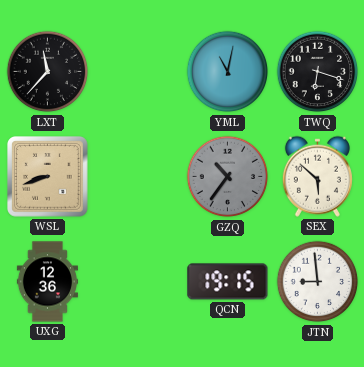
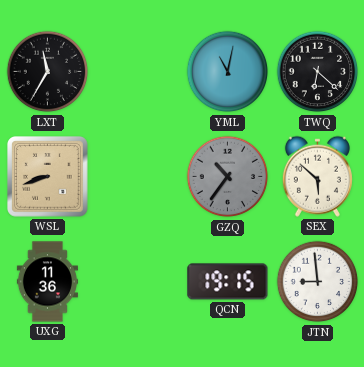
LXT: 11:37 -> 11:35
TWQ: 6:18 -> 6:22
UXG: 12:36 -> 11:36
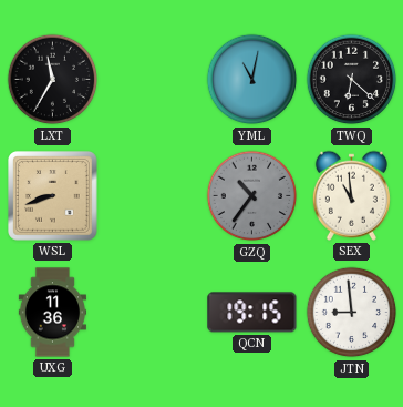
SEX: 5:52 -> 10:59
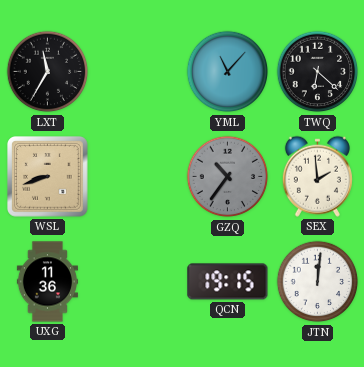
YML: 11:02 -> 11:07
SEX: 10:59 -> 1:59
JTN: 8:59 -> 12:01
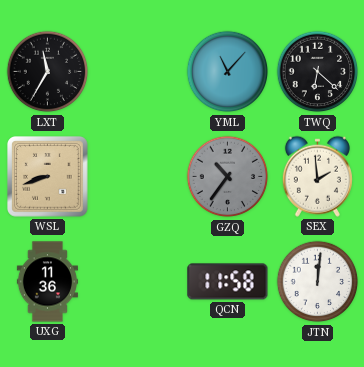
QCN: 19:15 -> 11:58
